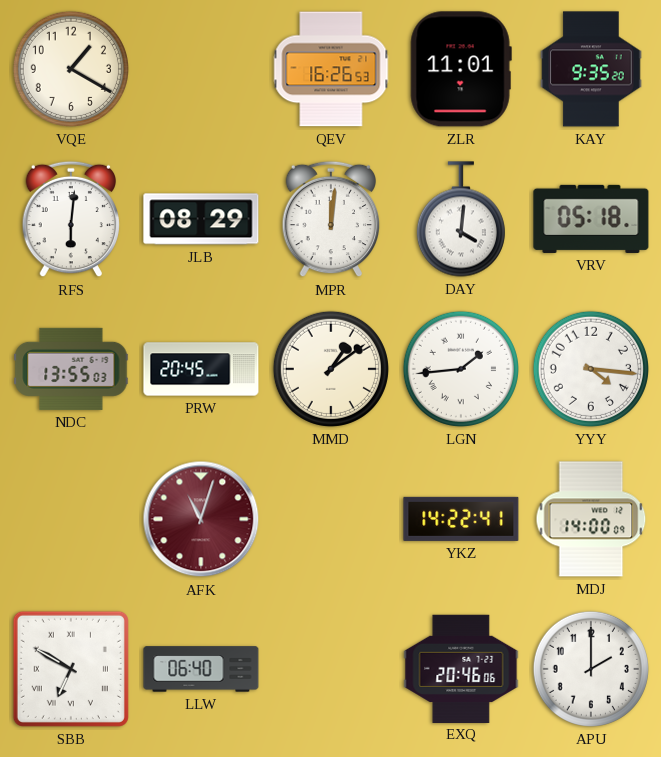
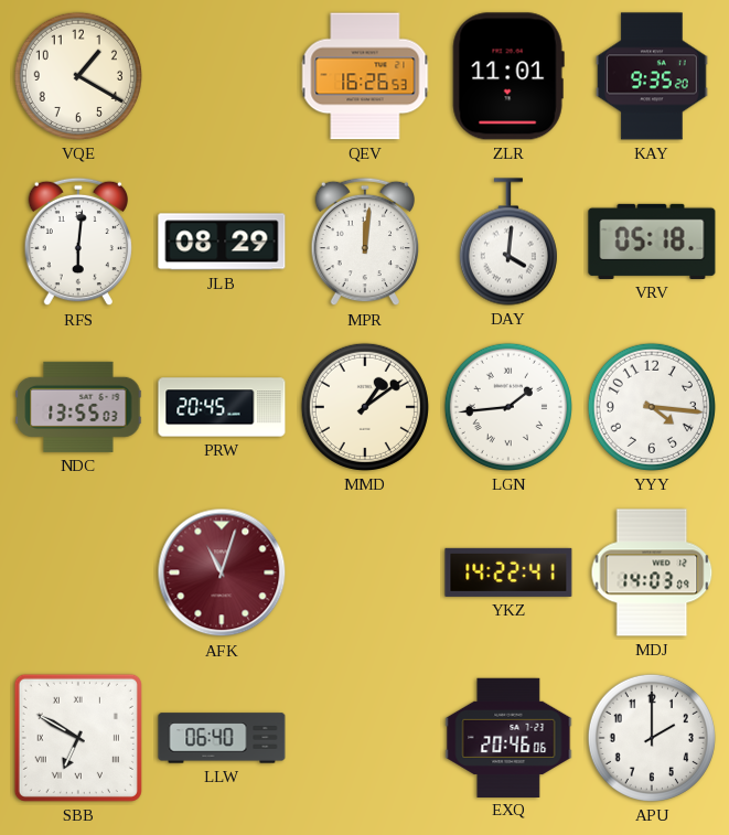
MDJ: 14:00 -> 14:03
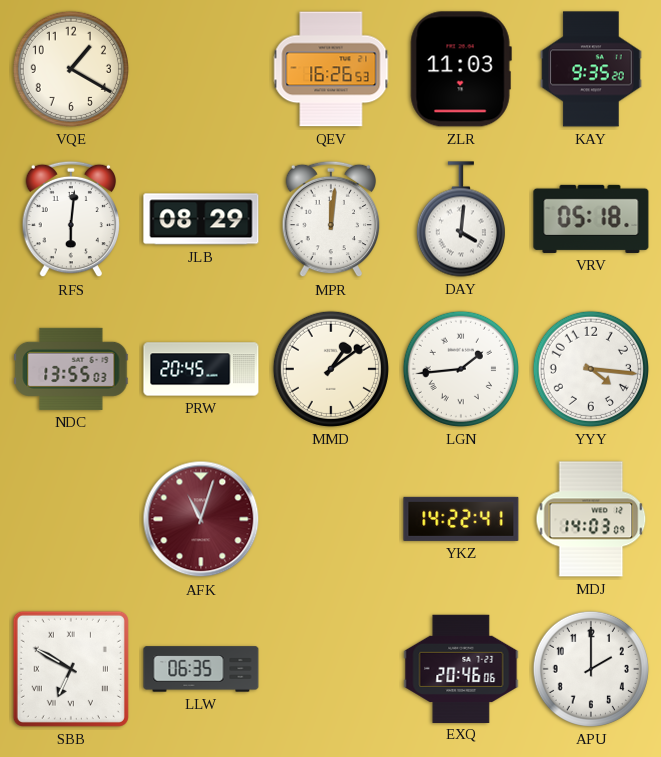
ZLR: 11:01 -> 11:03
LLW: 06:40 -> 06:35
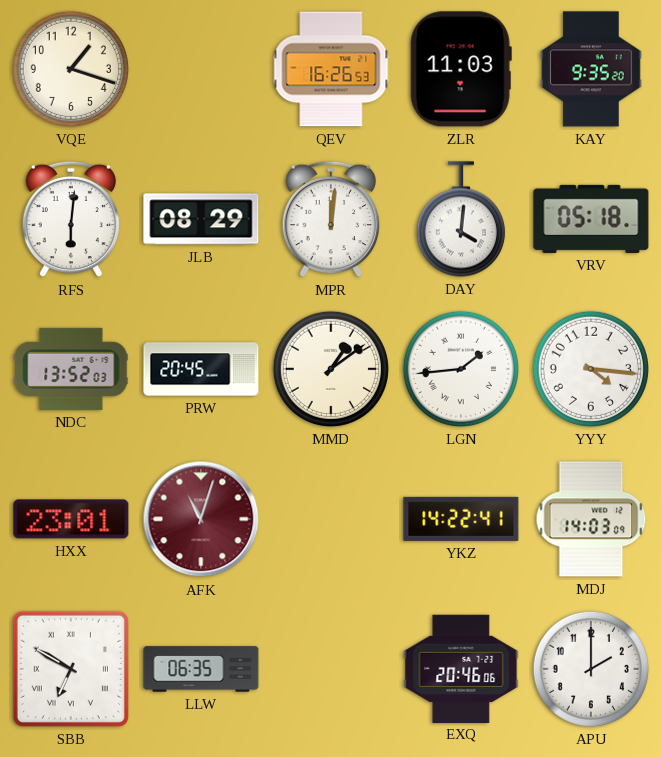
VQE: 1:20 -> 1:18
NDC: 13:55 -> 13:52
HXX: none -> 23:01
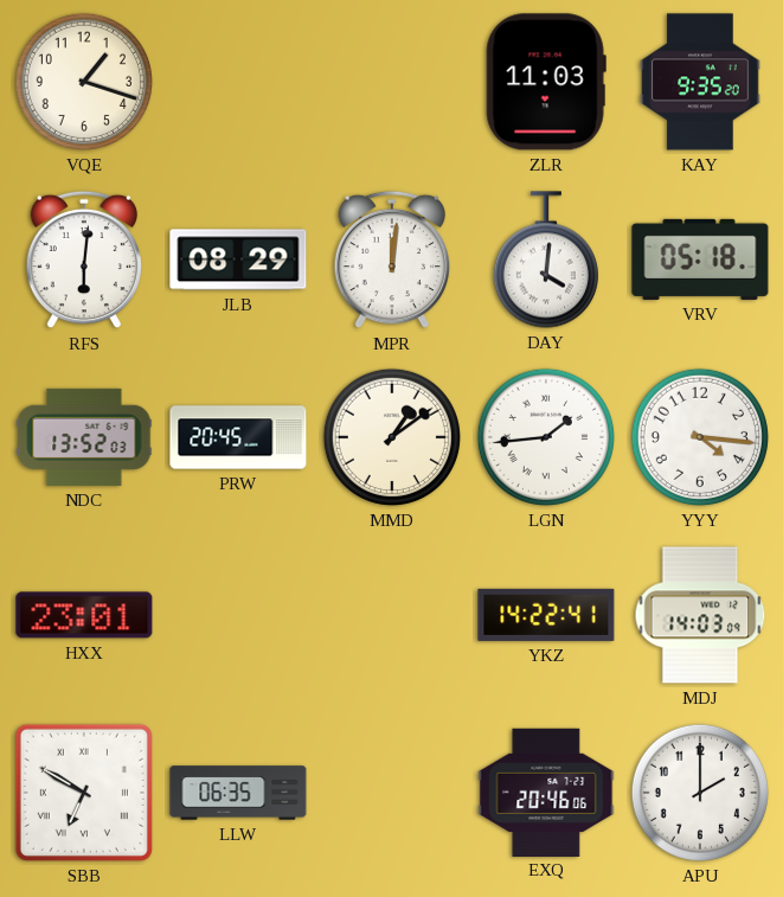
QEV: 16:26 -> none
AFK: 11:03 -> none
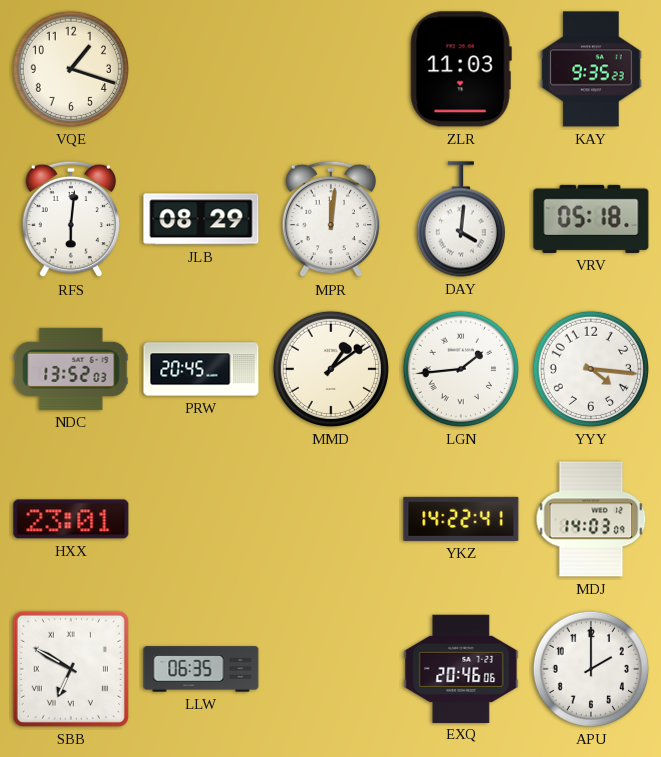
KAY: 9:35:20 -> 9:35:23
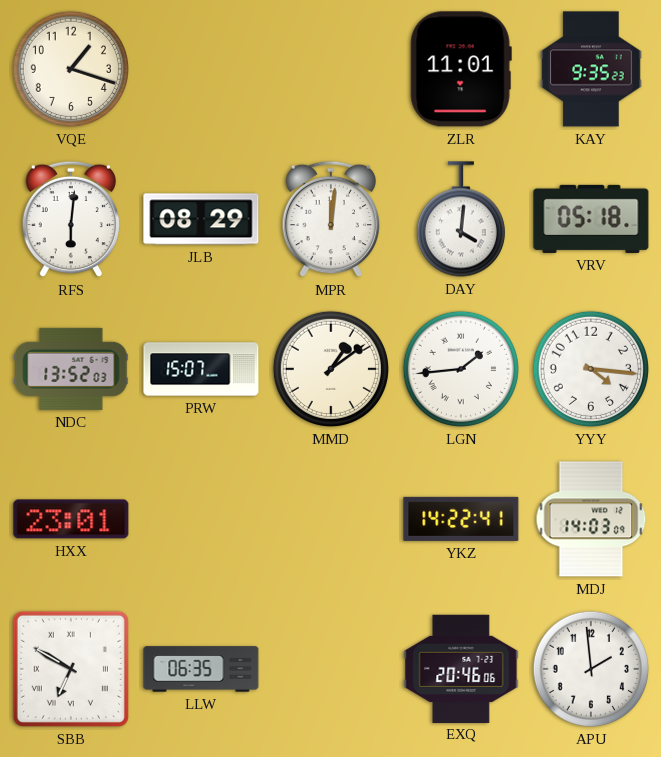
ZLR: 11:03 -> 11:01
PRW: 20:45 -> 15:07
APU: 2:00 -> 1:59
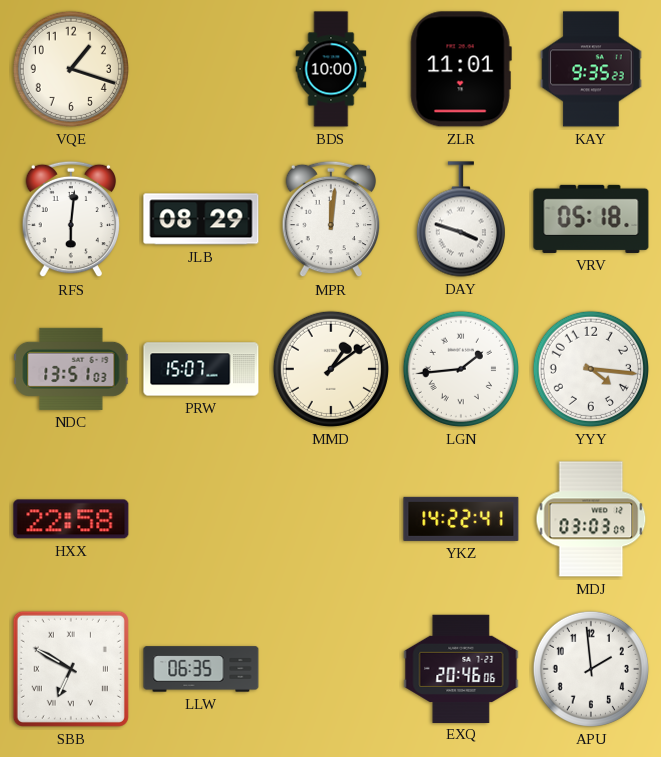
BDS: none -> 10:00
DAY: 4:01 -> 3:48
NDC: 13:52 -> 13:51
HXX: 23:01 -> 22:58
MDJ: 14:03 -> 03:03
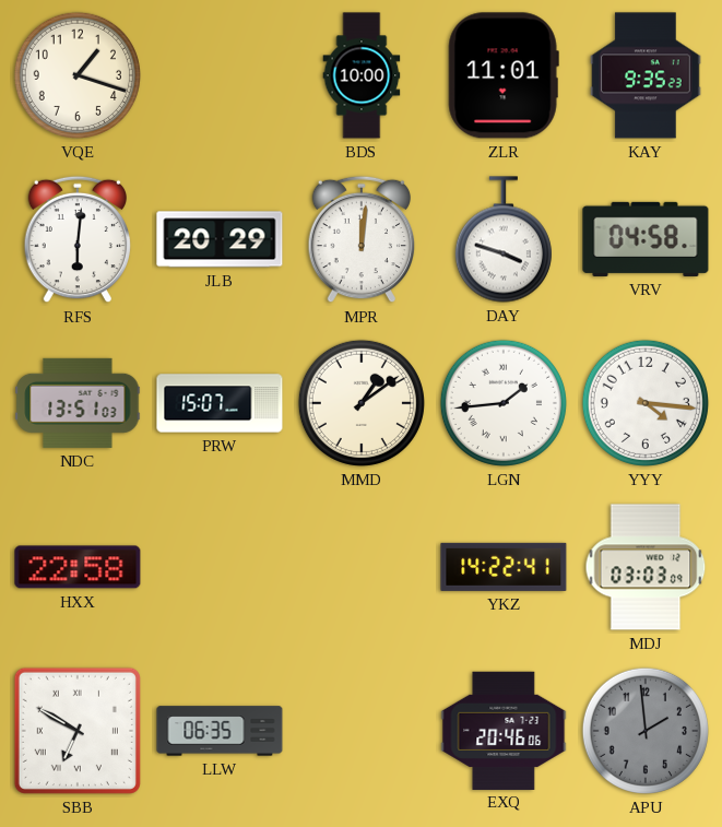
JLB: 08:29 -> 20:29
VRV: 05:18 -> 04:58
APU dial: white -> grey
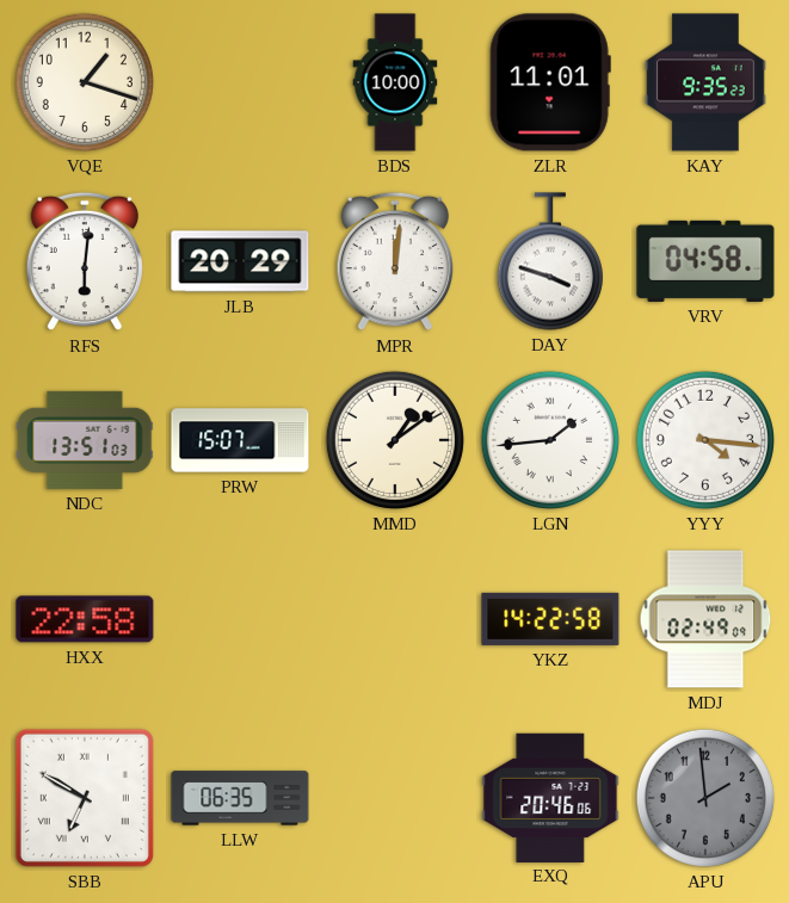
YKZ: 14:22:41 -> 14:22:58
MDJ: 03:03 -> 02:49
